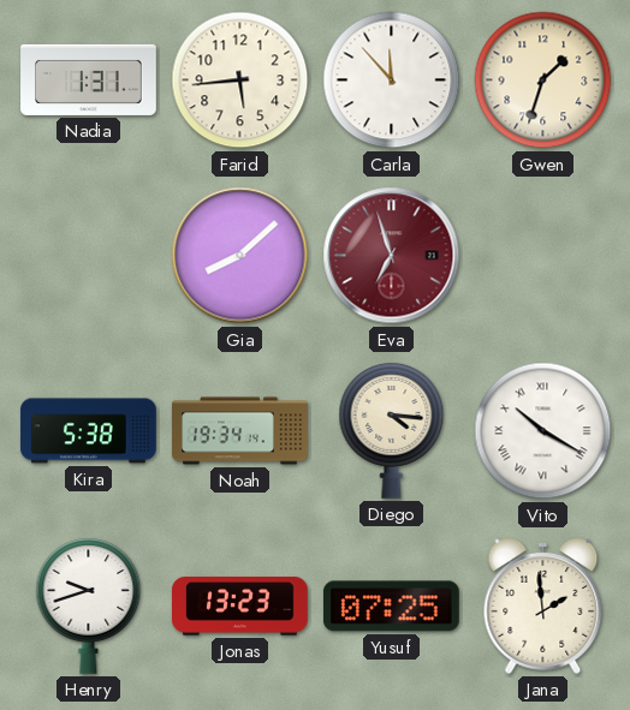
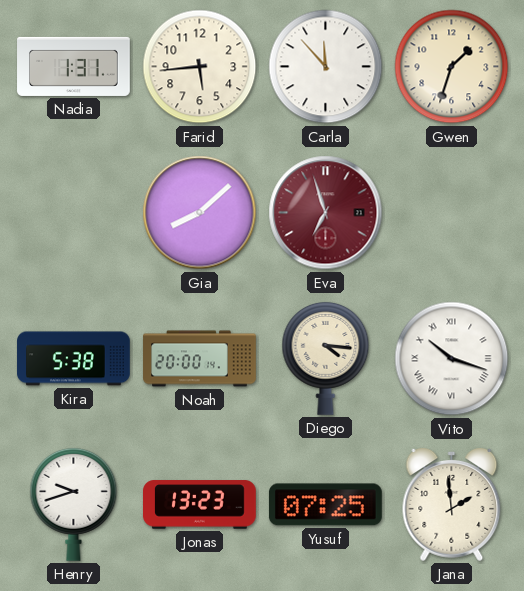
Noah: 19:34 -> 20:00
Vito: 10:20 -> 10:18
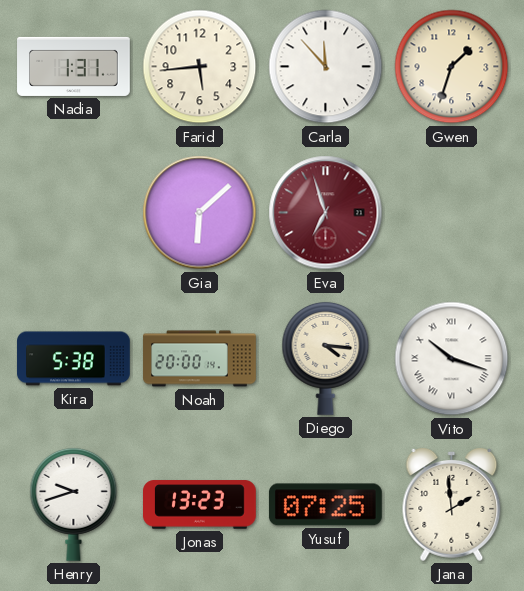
Gia: 8:08 -> 6:08
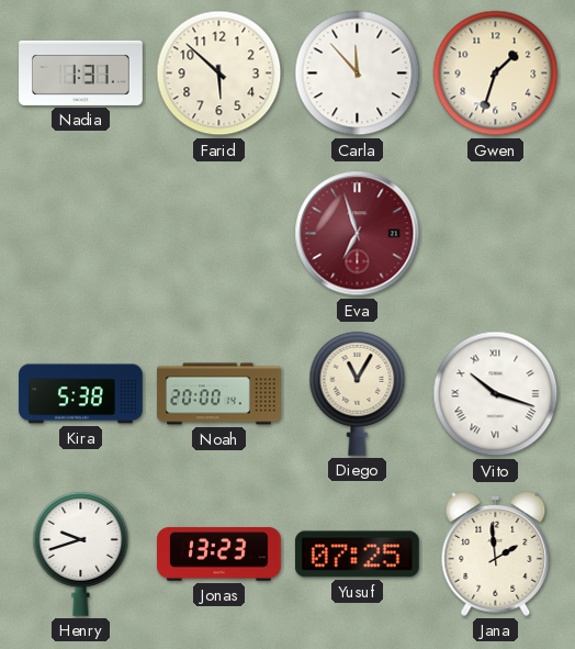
Farid: 5:44 -> 5:52
Gia: 6:08 -> none
Diego: 4:16 -> 11:05
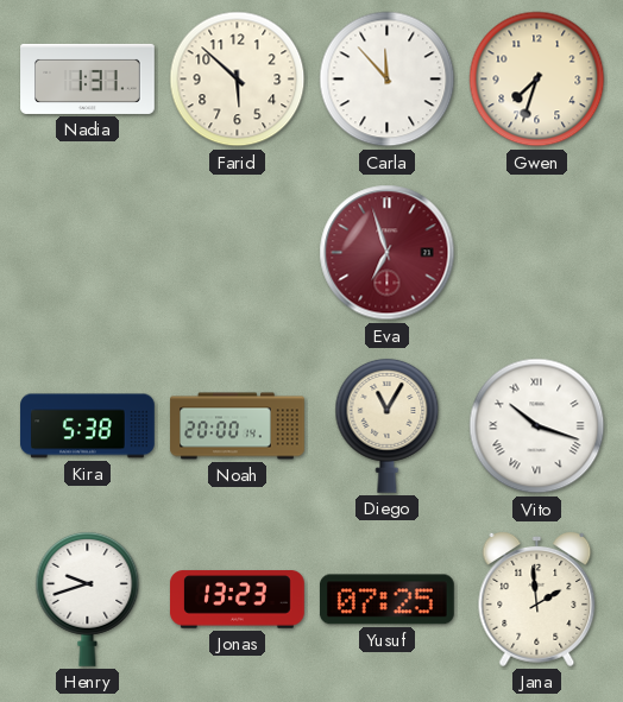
Gwen: 1:33 -> 7:33
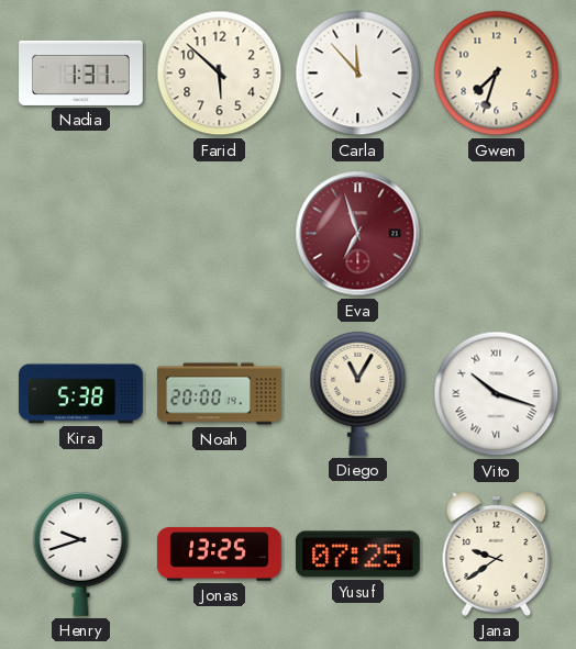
Jonas: 13:23 -> 13:25
Jana: 1:59 -> 9:39
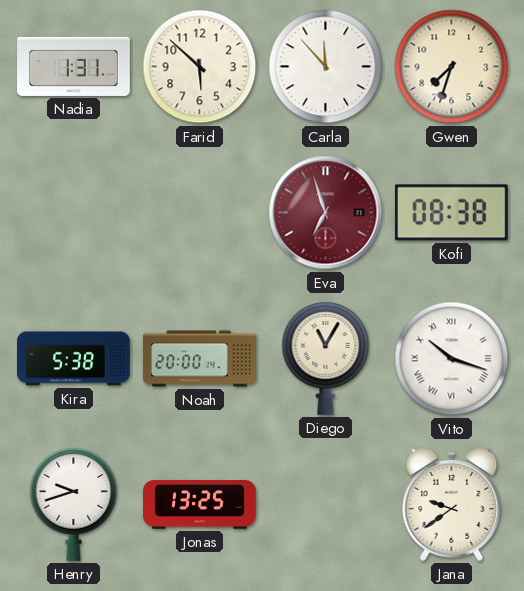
Kofi: none -> 08:38
Yusuf: 07:25 -> none
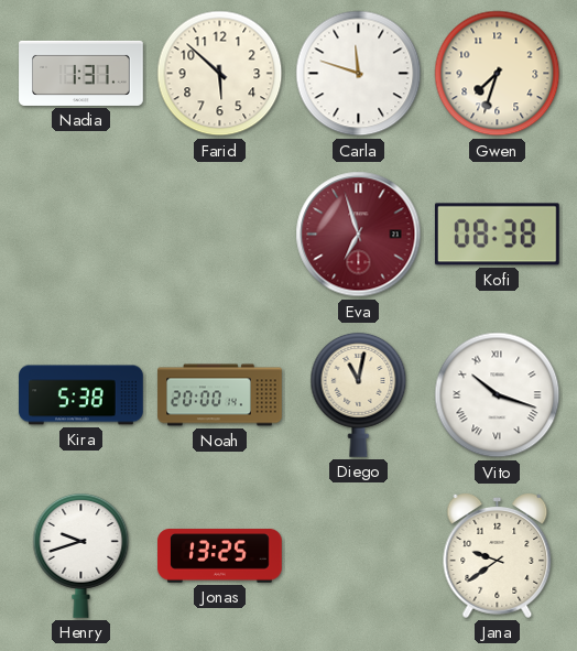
Carla: 11:53 -> 11:48
Diego: 11:05 -> 11:02
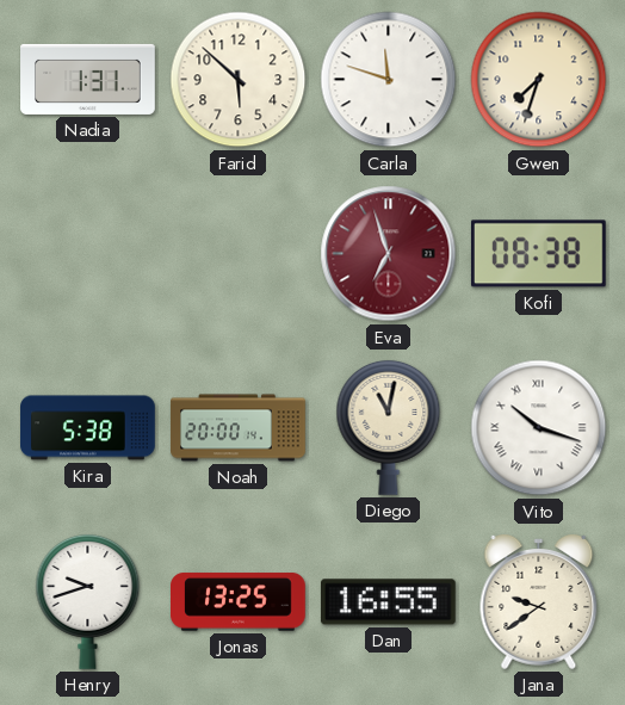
Dan: none -> 16:55
